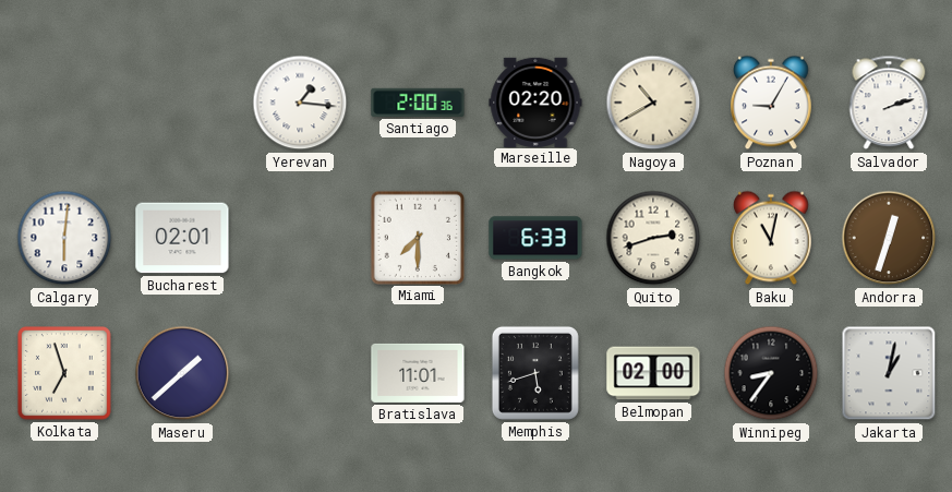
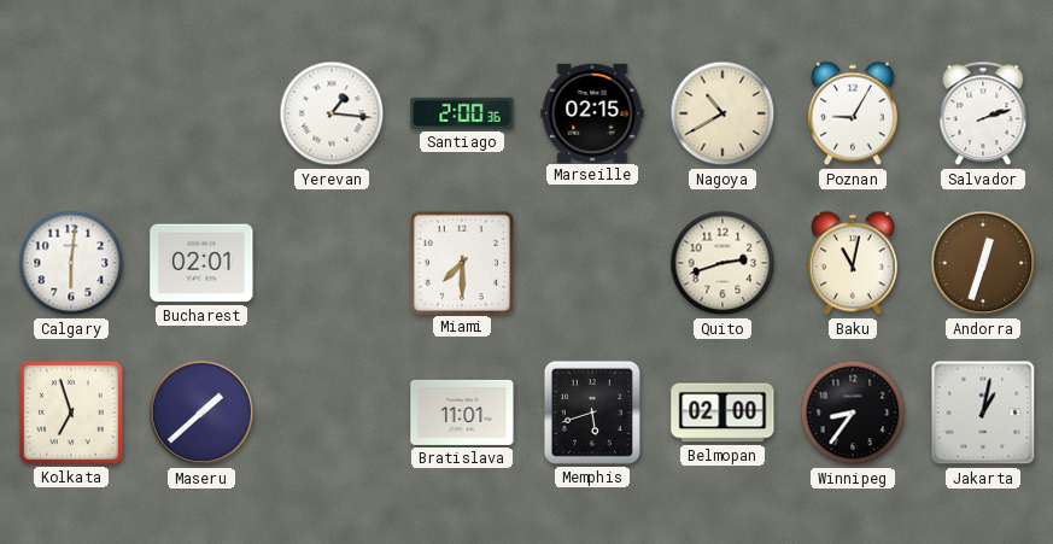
Marseille: 02:20 -> 02:15
Bangkok: 6:33 -> none
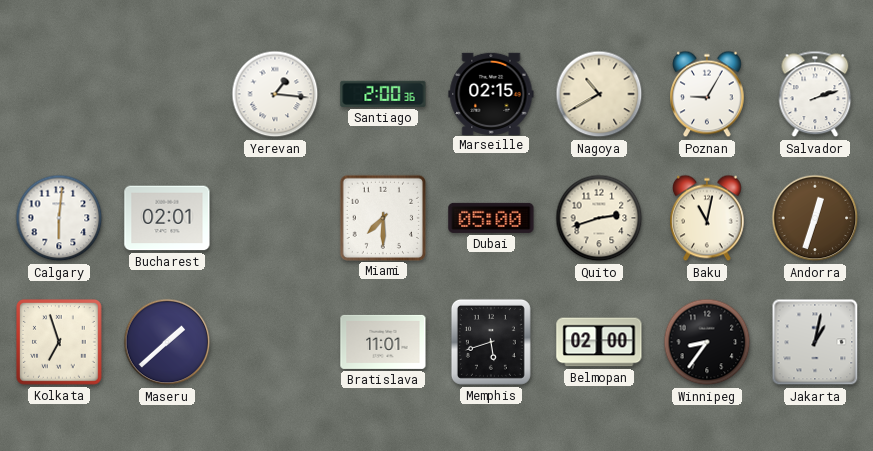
Dubai: none -> 05:00
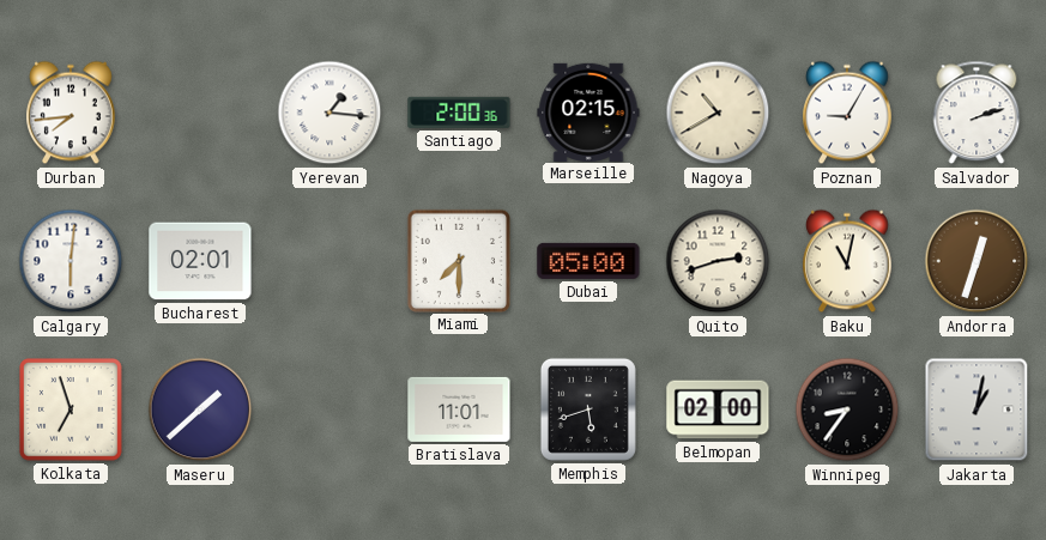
Durban: none -> 7:44
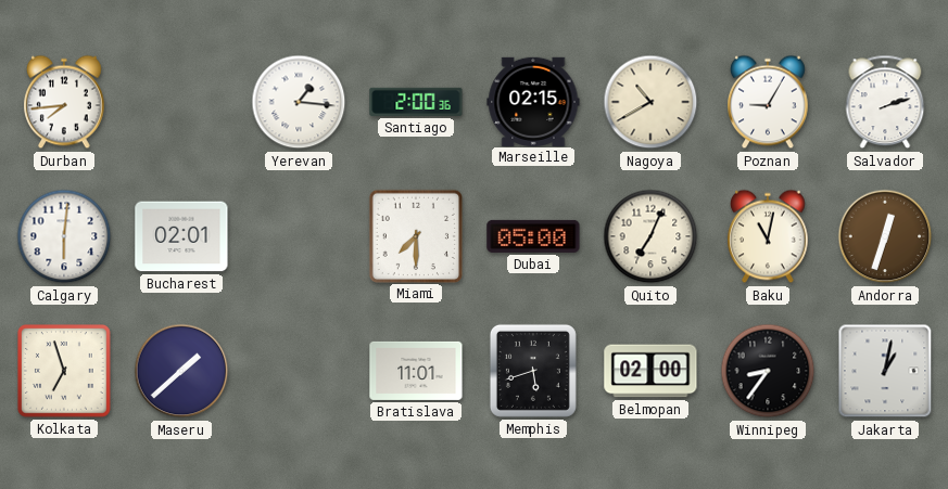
Quito: 2:42 -> 7:04
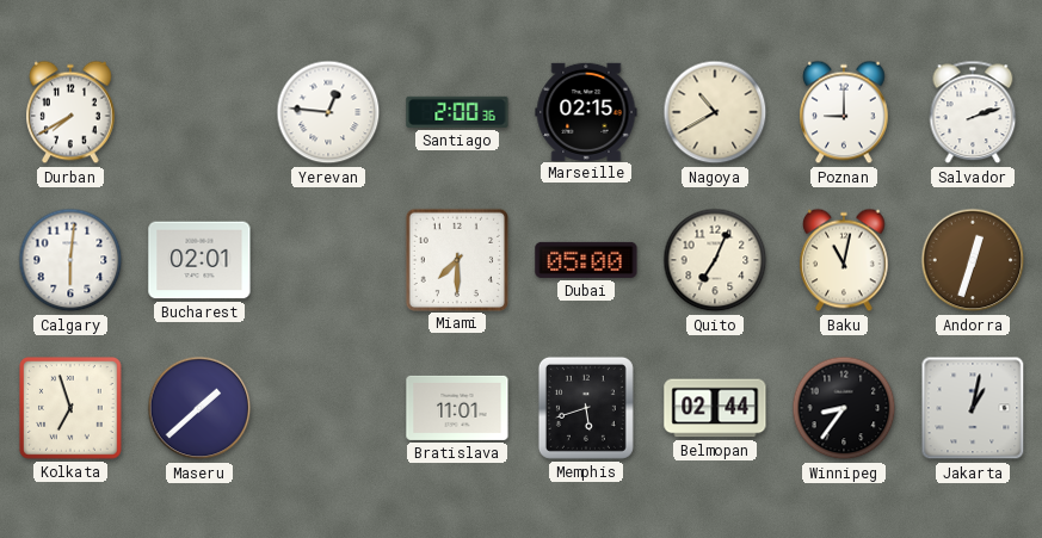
Durban: 7:44 -> 7:40
Yerevan: 1:16 -> 12:46
Poznan: 9:05 -> 9:00
Belmopan: 02:00 -> 02:44
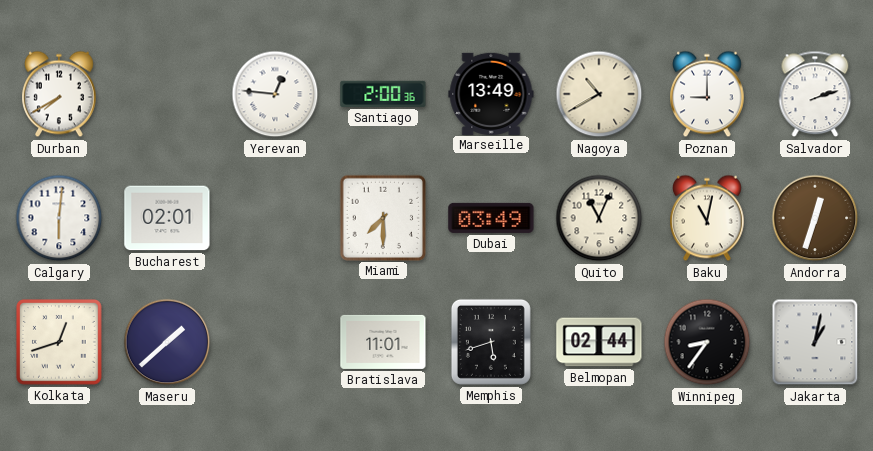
Marseille: 02:15 -> 13:49
Dubai: 05:00 -> 03:49
Quito: 7:04 -> 11:04
Kolkata: 6:57 -> 12:42
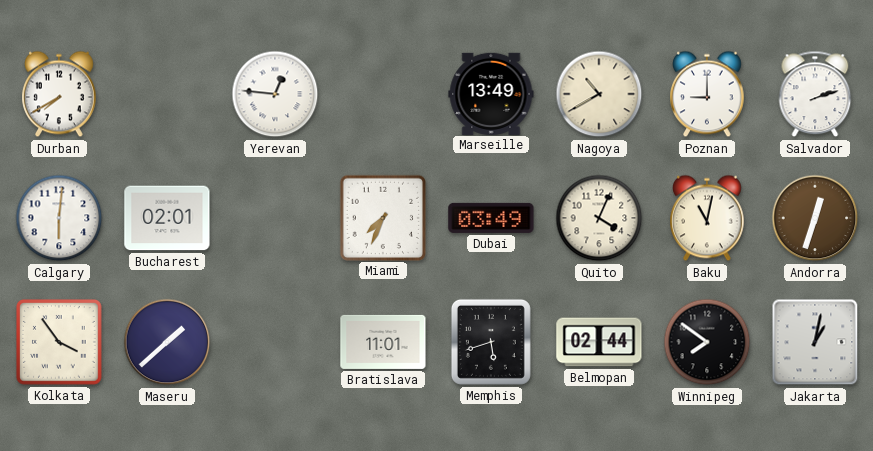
Santiago: 2:00 -> none
Miami: 7:30 -> 7:34
Quito: 11:04 -> 4:04
Kolkata: 12:42 -> 3:54
Winnipeg: 8:36 -> 7:51
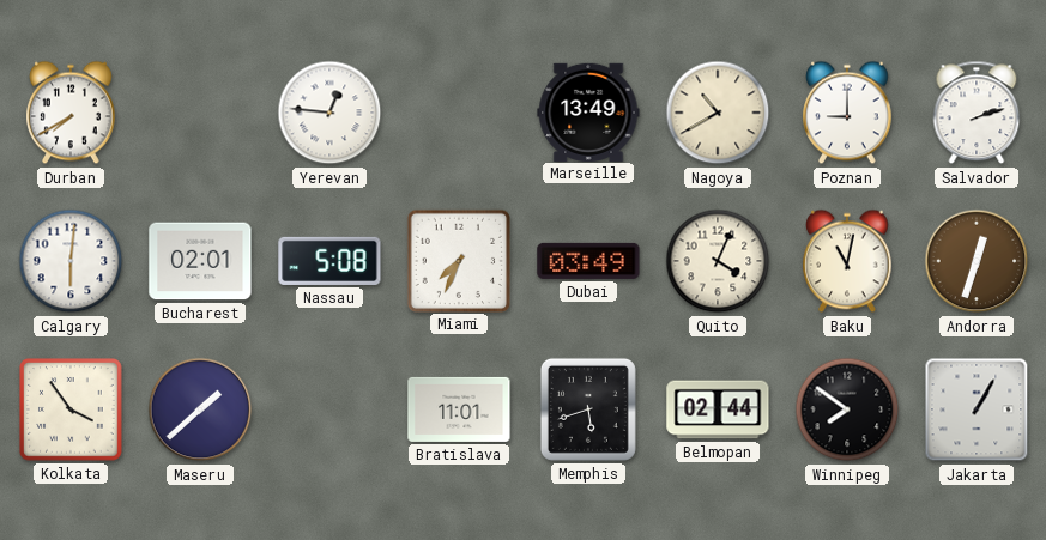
Nassau: none -> 5:08
Jakarta: 1:02 -> 1:05
